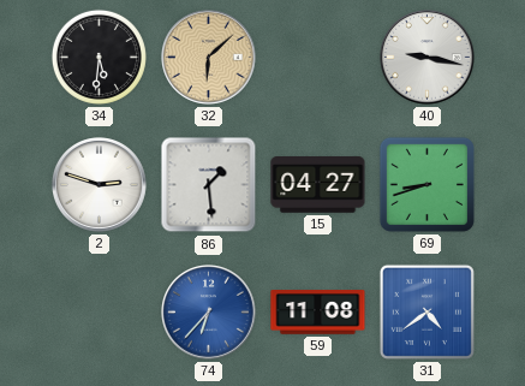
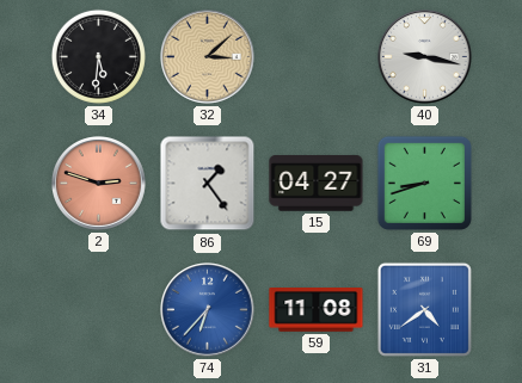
32: 6:08 -> 3:08
2 dial: white -> salmon
86: 1:29 -> 1:24
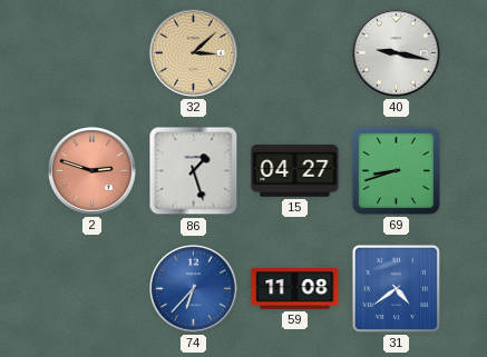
34: 5:31 -> none
86: 1:24 -> 1:27
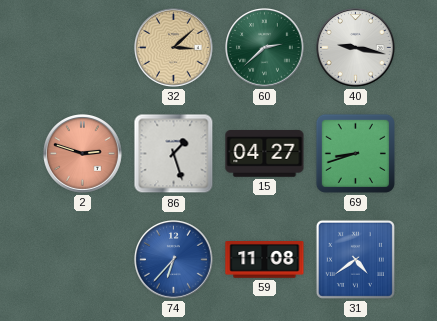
60: none -> 2:38
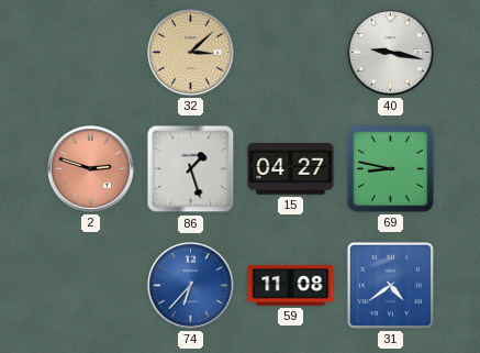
60: 2:38 -> none
69: 8:42 -> 8:47
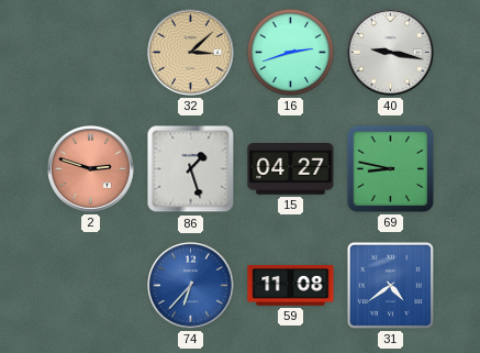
16: none -> 2:42
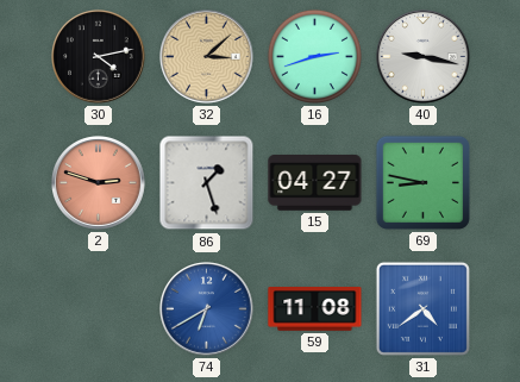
30: none -> 4:13
74: 6:37 -> 6:40
